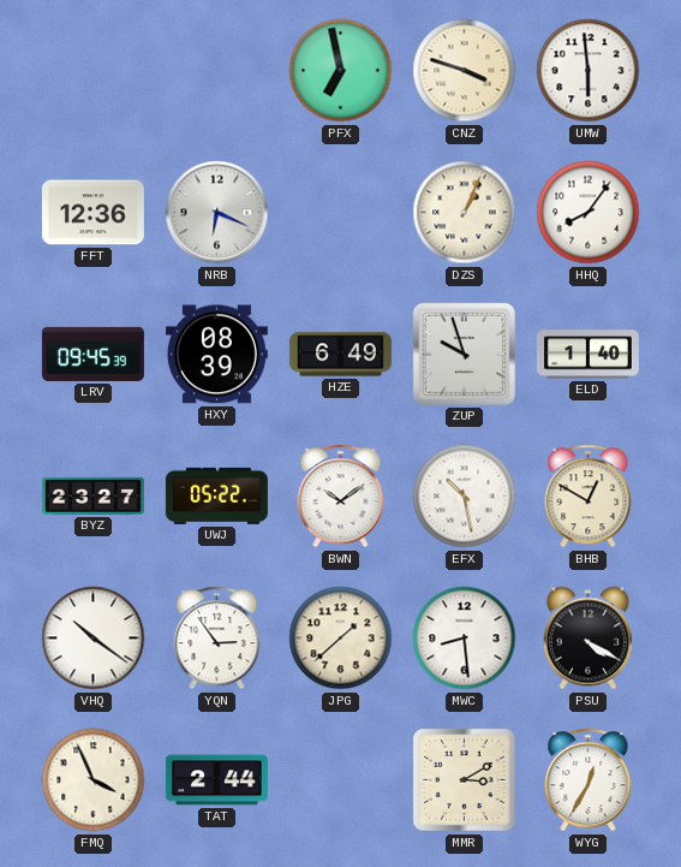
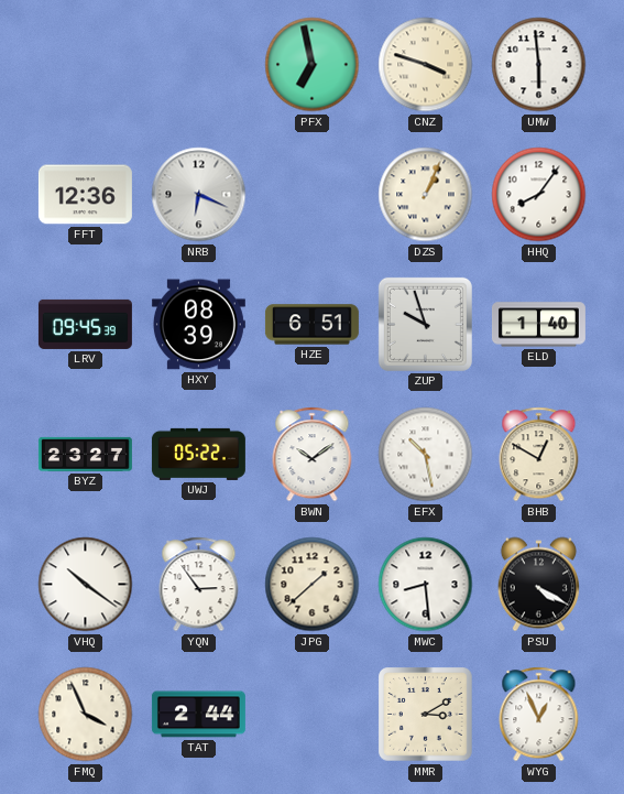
HZE: 6:49 -> 6:51
WYG: 12:35 -> 12:56
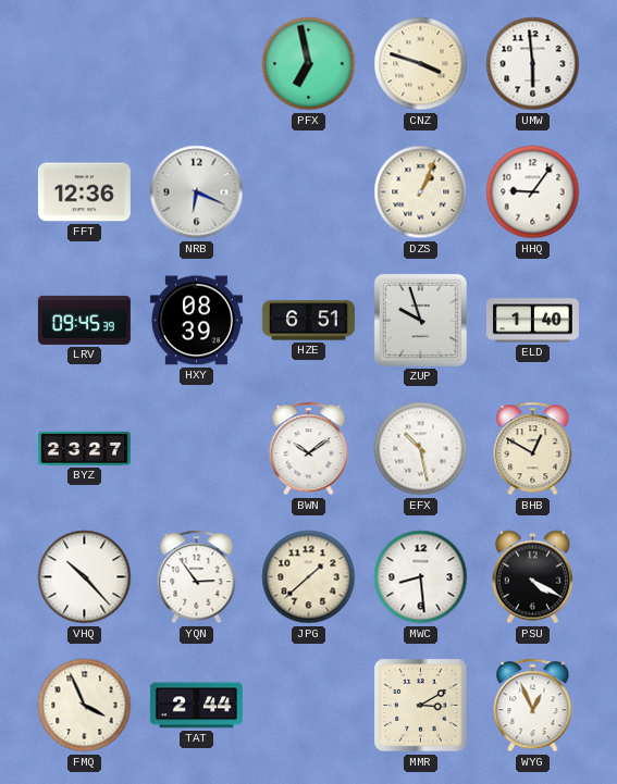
HHQ: 8:06 -> 9:06
UWJ: 05:22 -> none
VHQ: 10:21 -> 10:23
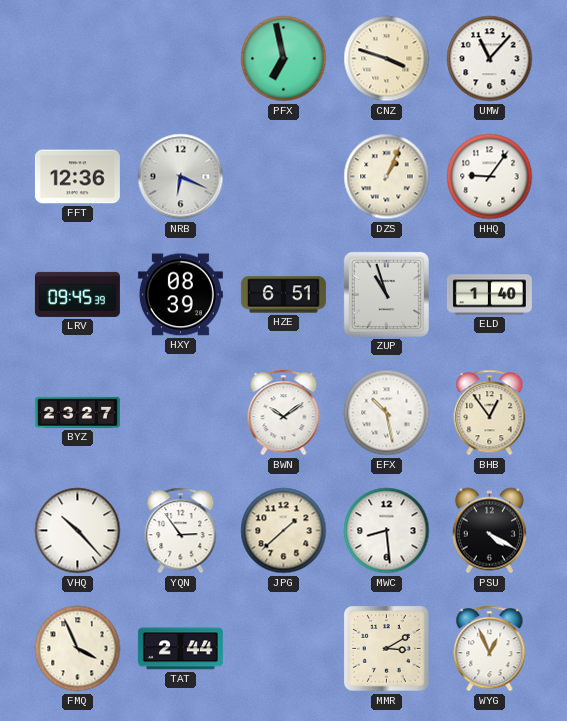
UMW: 5:59 -> 11:07
ZUP: 9:57 -> 10:57
BHB: 12:50 -> 12:54
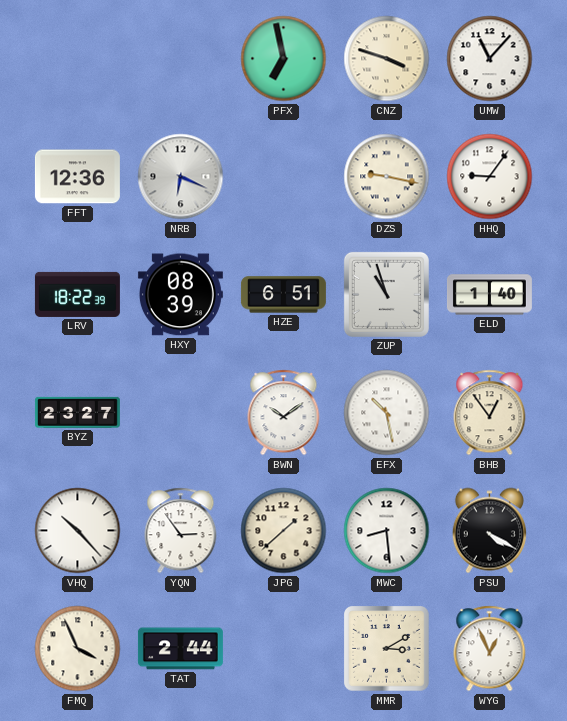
DZS: 1:04 -> 9:17
LRV: 09:45 -> 18:22
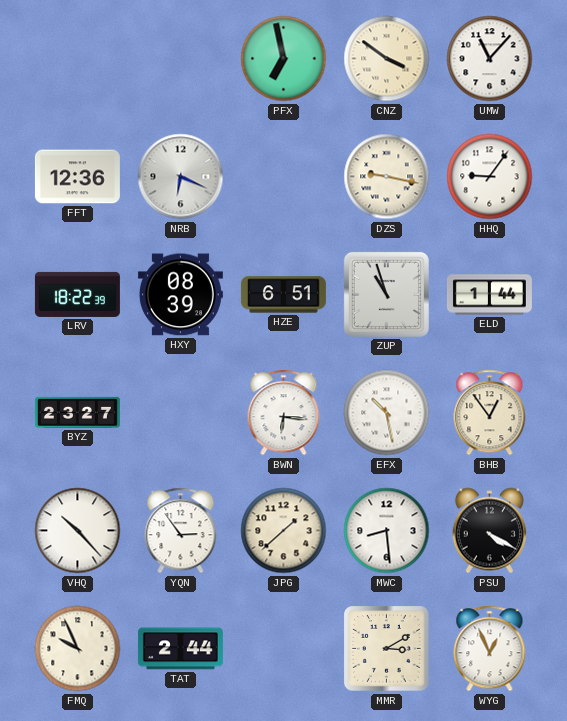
CNZ: 3:48 -> 3:51
ELD: 1:40 -> 1:44
BWN: 10:09 -> 6:16
FMQ: 3:56 -> 9:56
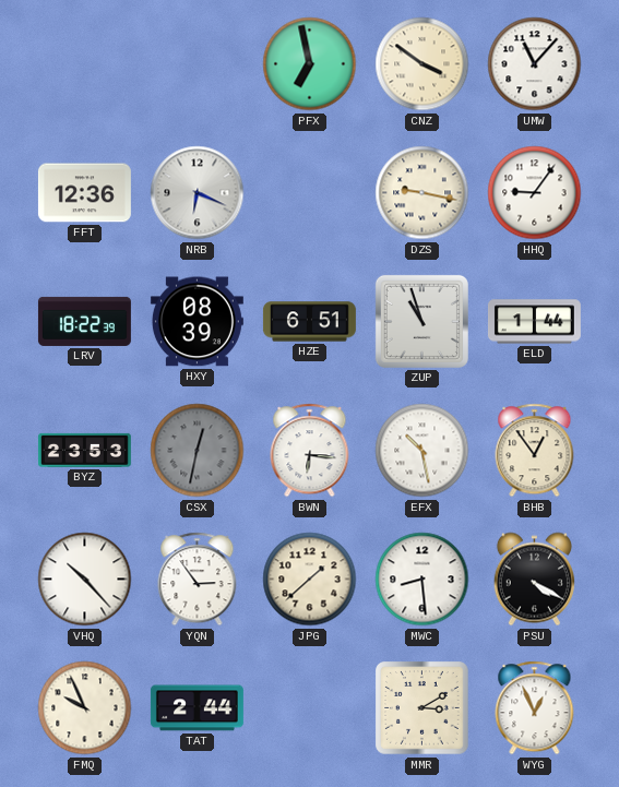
BYZ: 23:27 -> 23:53
CSX: none -> 12:32
